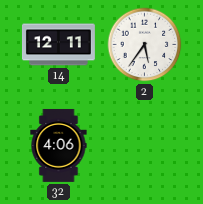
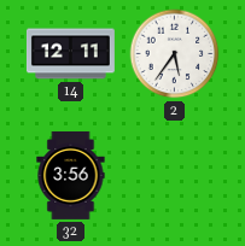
32: 4:06 -> 3:56
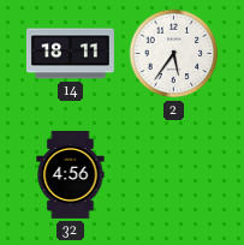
14: 12:11 -> 18:11
32: 3:56 -> 4:56
